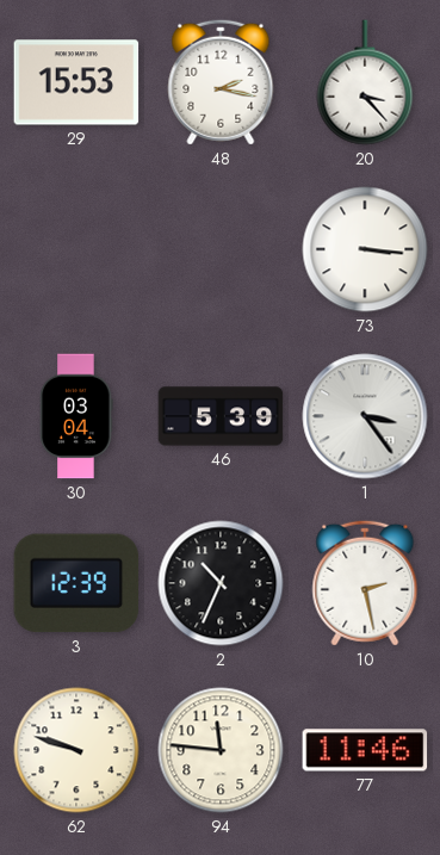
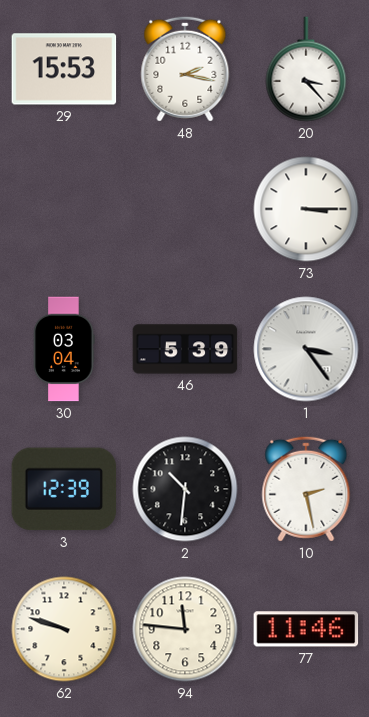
73: 3:16 -> 3:15
2: 10:34 -> 10:31
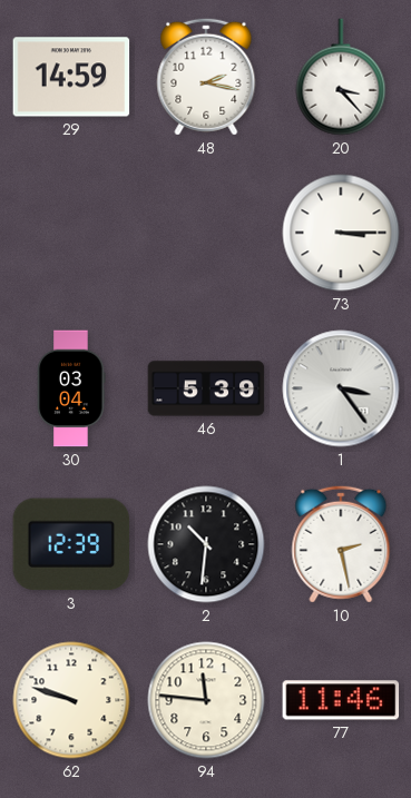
29: 15:53 -> 14:59
